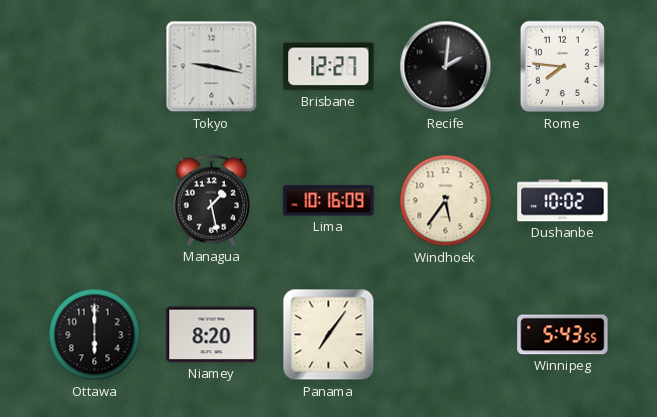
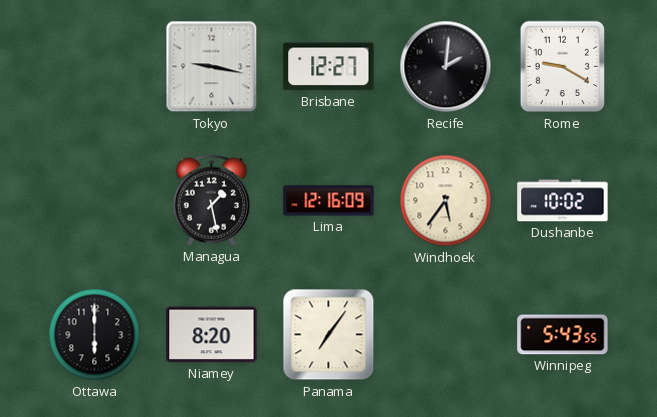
Rome: 7:46 -> 9:20
Lima: 10:16 -> 12:16
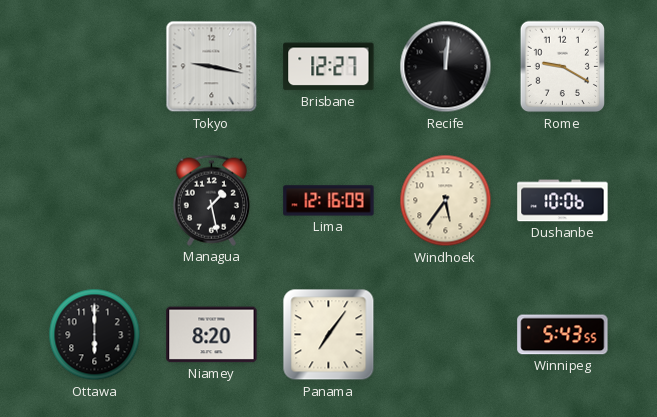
Recife: 2:01 -> 12:01
Dushanbe: 10:02 -> 10:06
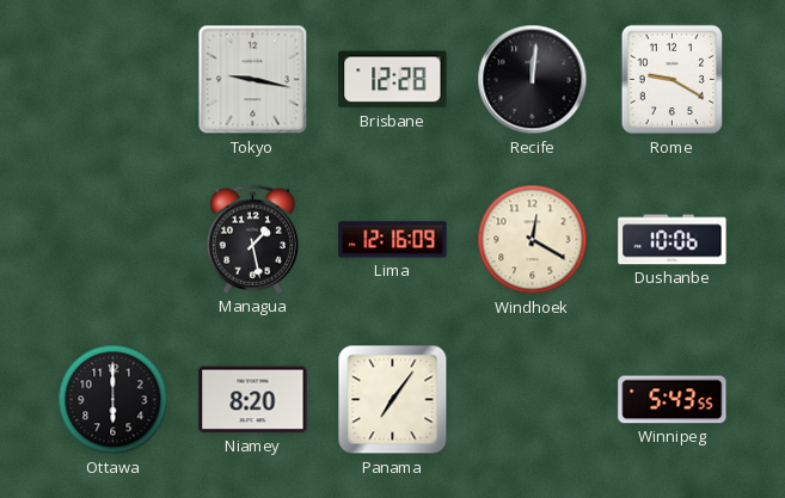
Brisbane: 12:27 -> 12:28
Windhoek: 5:36 -> 12:20
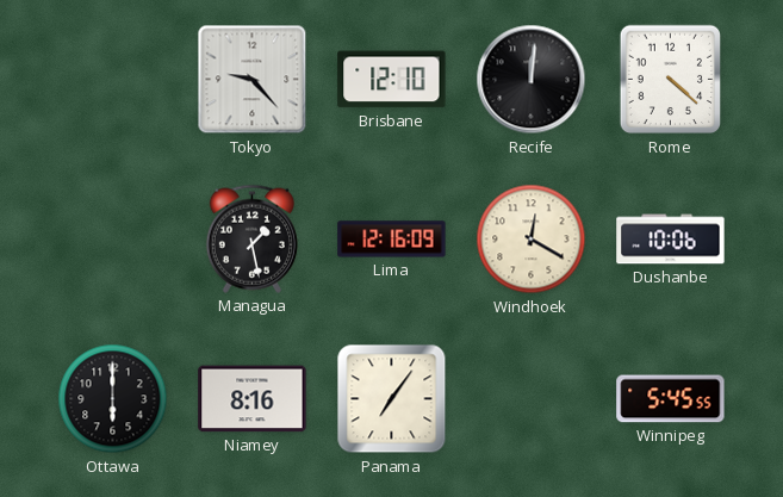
Tokyo: 9:17 -> 9:23
Brisbane: 12:28 -> 12:10
Rome: 9:20 -> 4:22
Niamey: 8:20 -> 8:16
Winnipeg: 5:43 -> 5:45
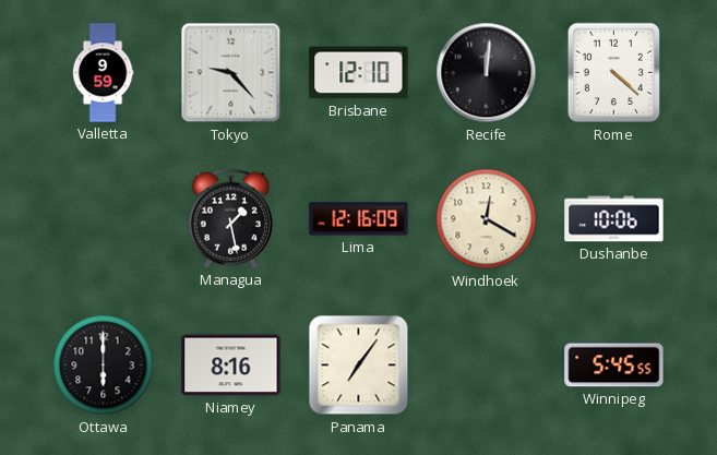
Valletta: none -> 9:59
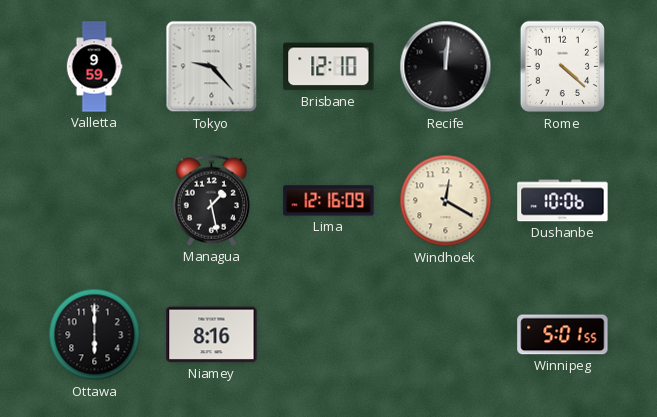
Panama: 7:06 -> none
Winnipeg: 5:45 -> 5:01
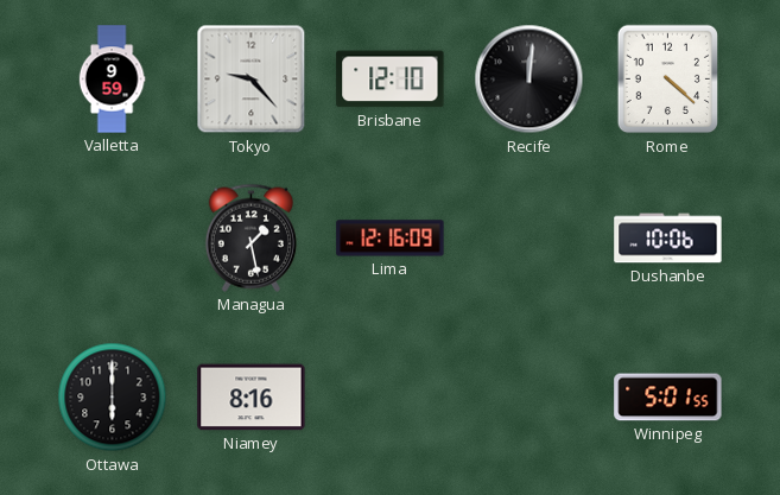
Windhoek: 12:20 -> none
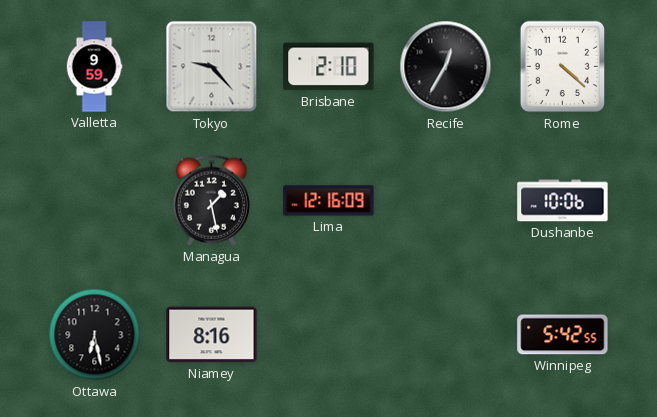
Brisbane: 12:10 -> 2:10
Recife: 12:01 -> 12:35
Ottawa: 6:00 -> 6:28
Winnipeg: 5:01 -> 5:42
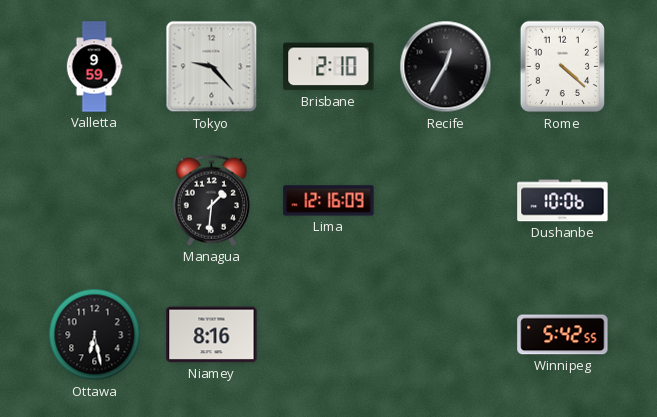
Managua: 1:28 -> 1:31
